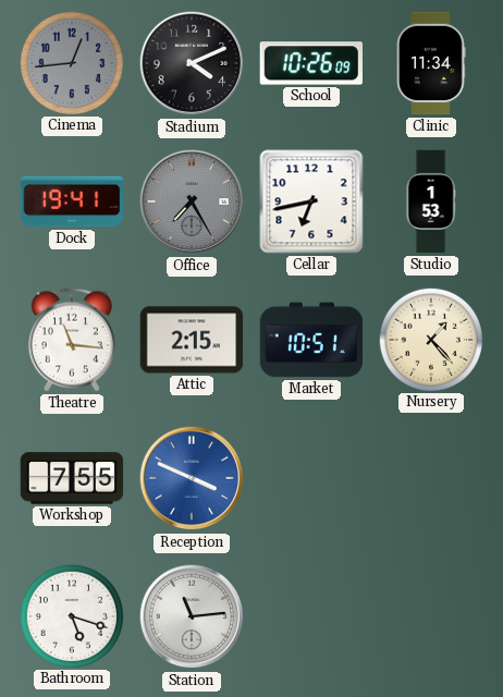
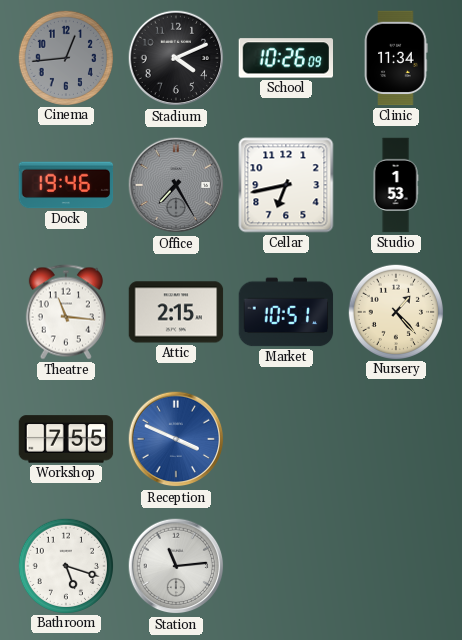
Dock: 19:41 -> 19:46
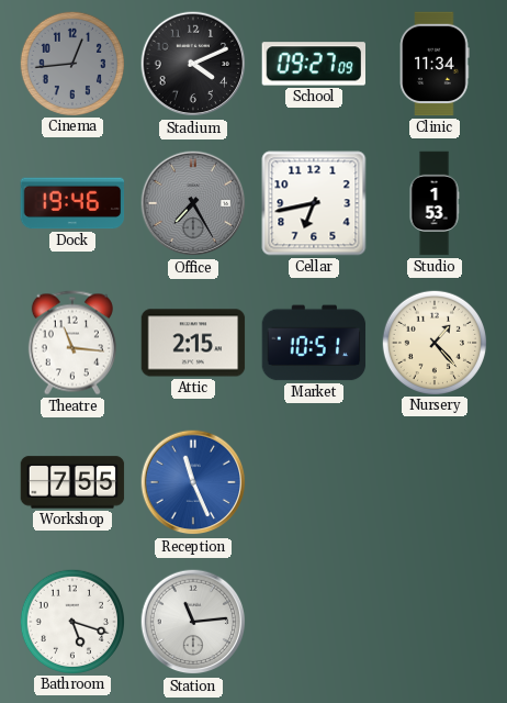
School: 10:26 -> 09:27
Reception: 3:49 -> 11:26
